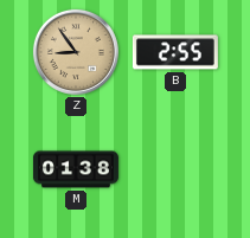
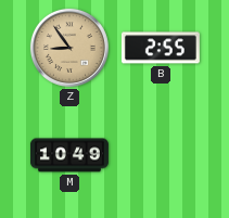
M: 01:38 -> 10:49
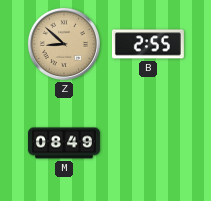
Z: 8:54 -> 8:52
M: 10:49 -> 08:49
